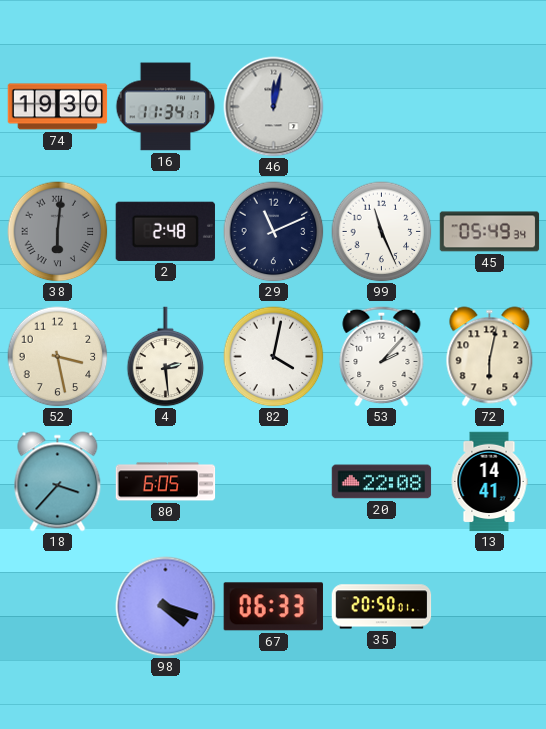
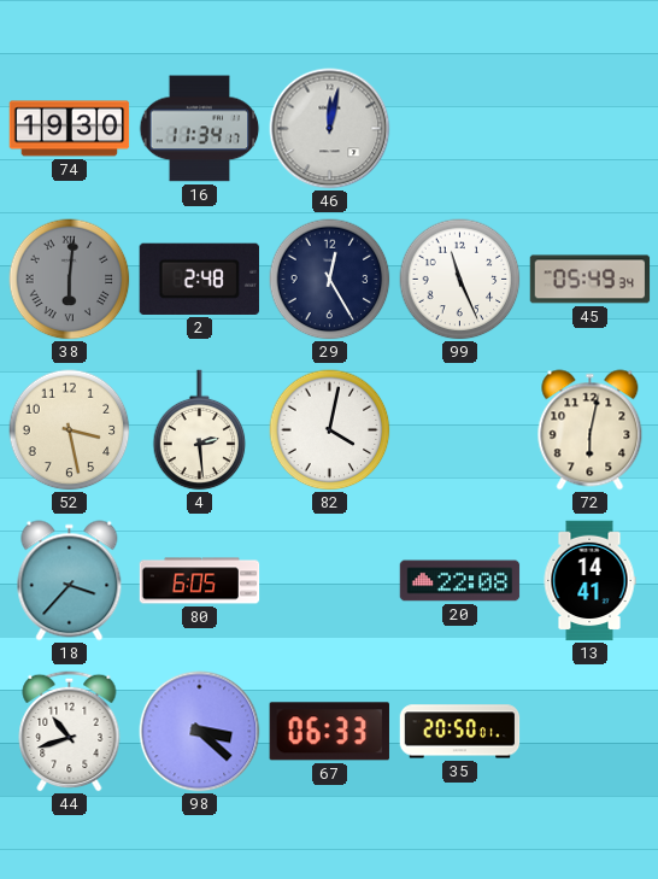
29: 11:11 -> 12:25
53: 2:07 -> none
44: none -> 10:42
98: 4:18 -> 3:22
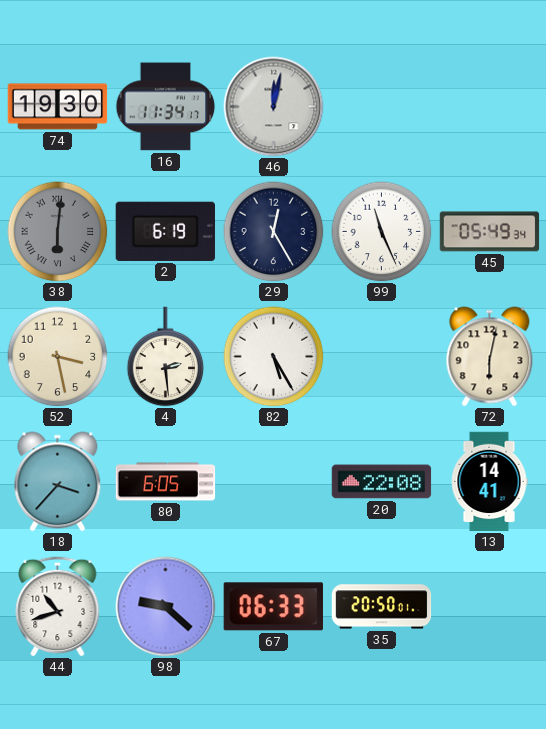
2: 2:48 -> 6:19
82: 4:02 -> 5:25
98: 3:22 -> 9:22
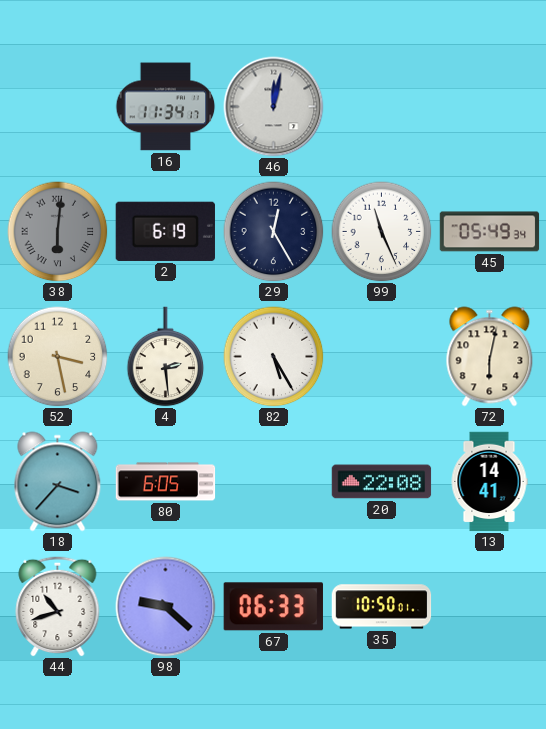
74: 19:30 -> none
35: 20:50 -> 10:50
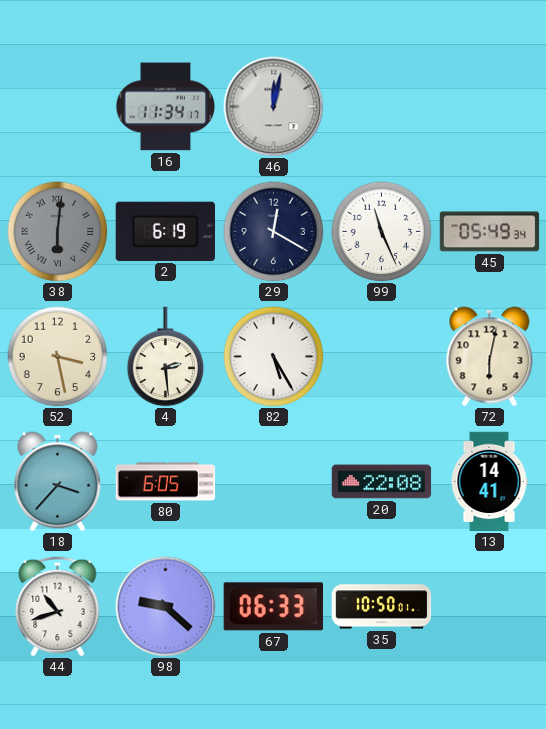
29: 12:25 -> 12:20
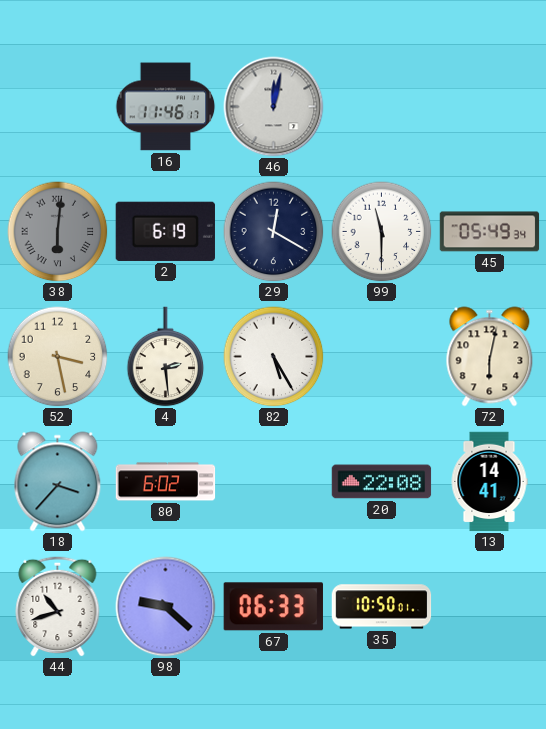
16: 11:34 -> 11:46
99: 11:26 -> 11:30
80: 6:05 -> 6:02
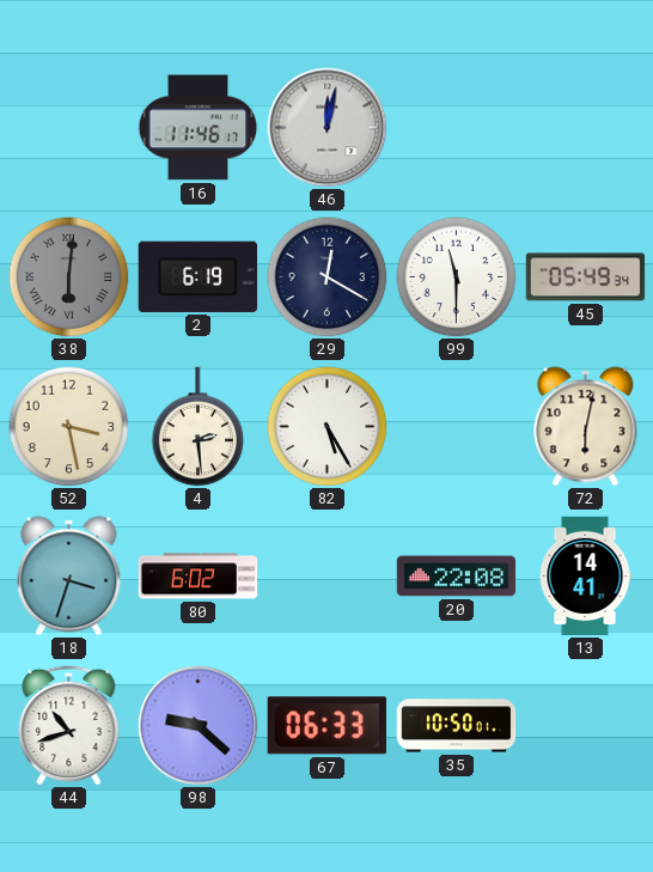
18: 3:37 -> 3:33
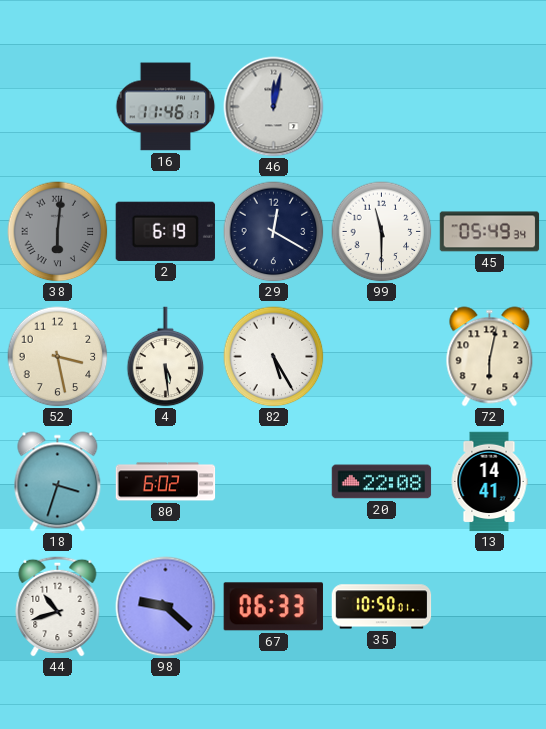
4: 2:29 -> 5:29
